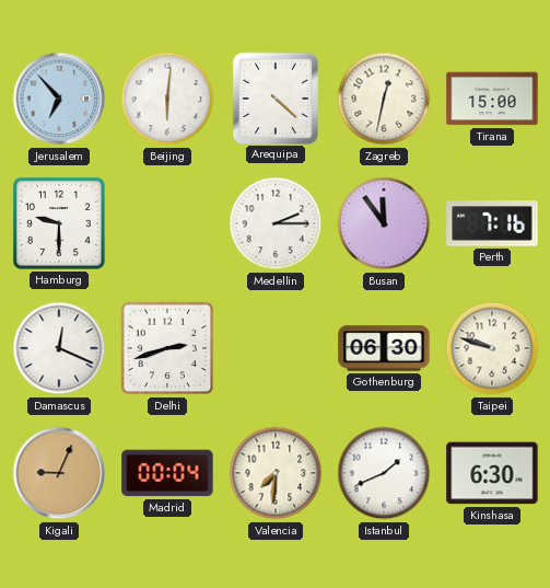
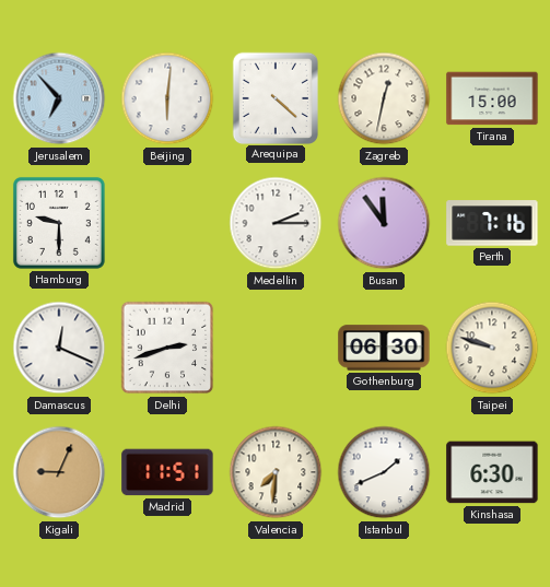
Madrid: 00:04 -> 11:51
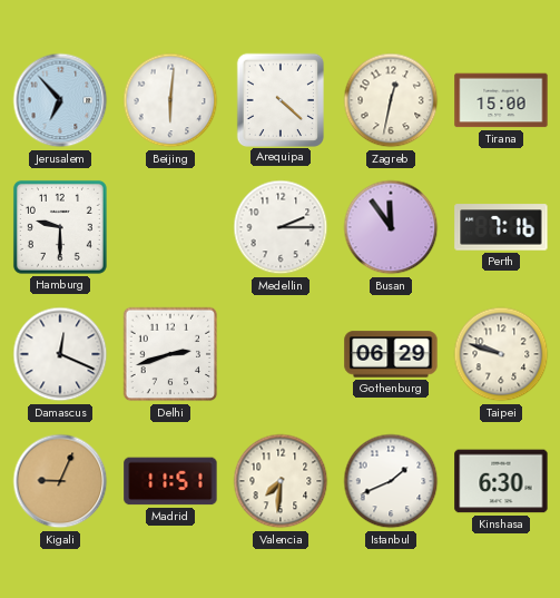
Gothenburg: 06:30 -> 06:29
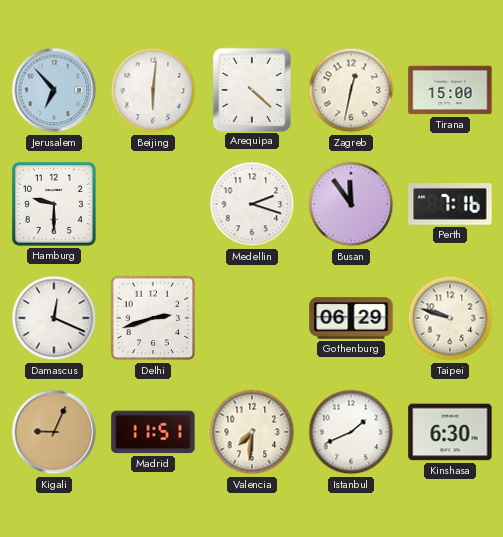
Medellin: 2:15 -> 2:18
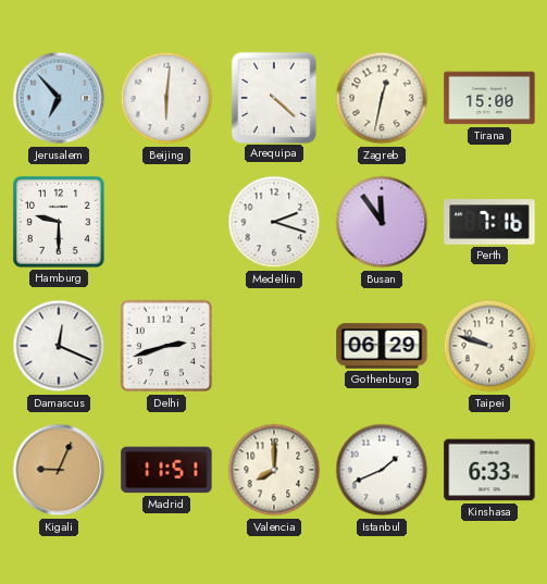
Valencia: 7:31 -> 8:00
Kinshasa: 6:30 -> 6:33
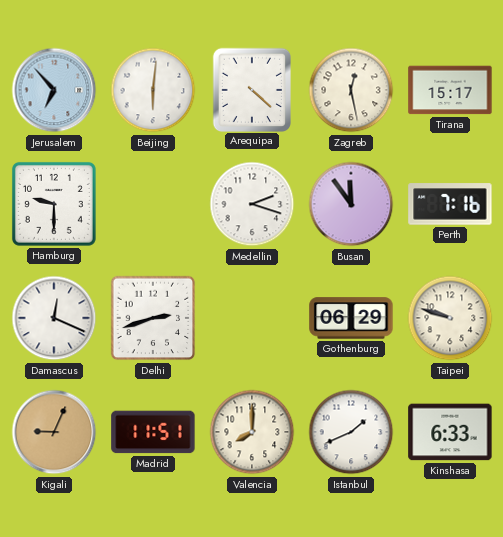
Zagreb: 12:32 -> 12:28
Tirana: 15:00 -> 15:17
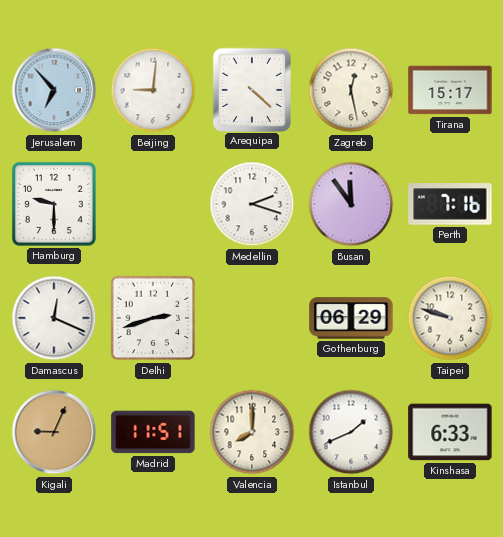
Beijing: 6:01 -> 9:01
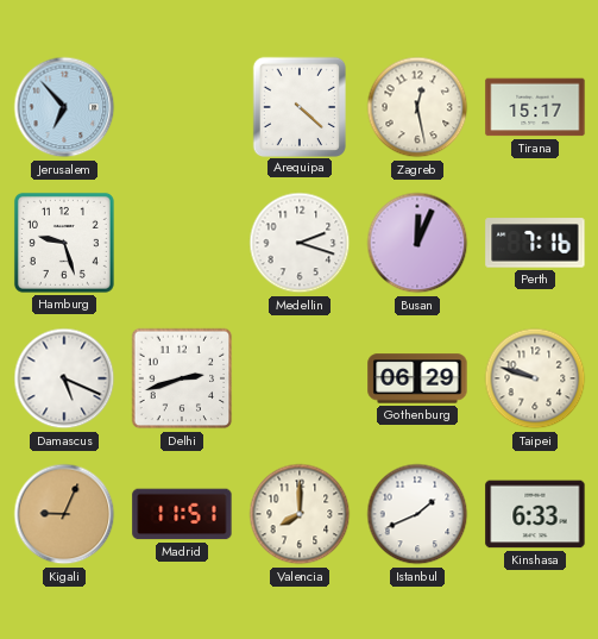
Beijing: 9:01 -> none
Hamburg: 9:30 -> 9:27
Busan: 11:54 -> 12:04
Damascus: 12:19 -> 5:19
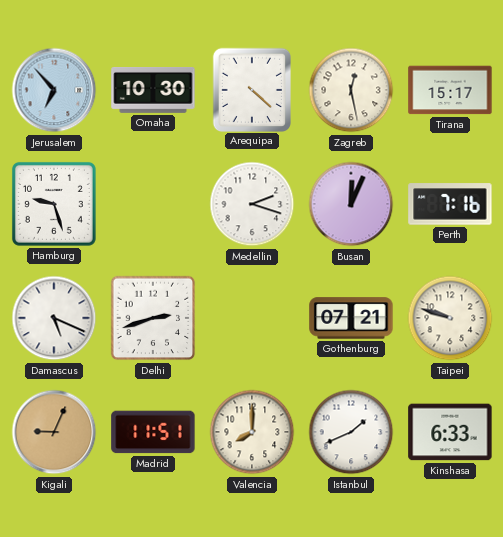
Omaha: none -> 10:30
Gothenburg: 06:29 -> 07:21
